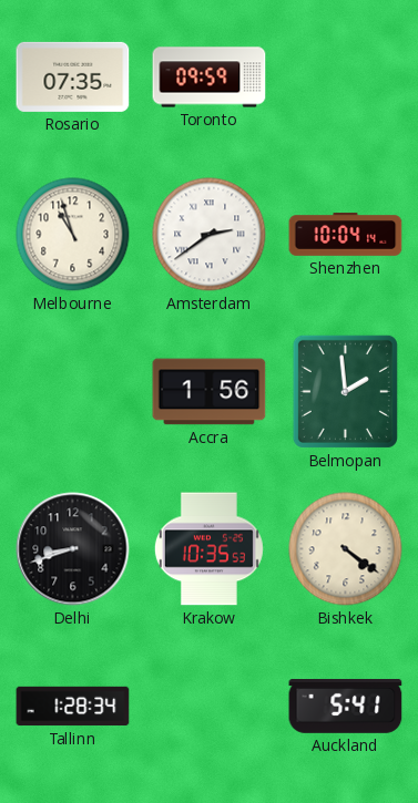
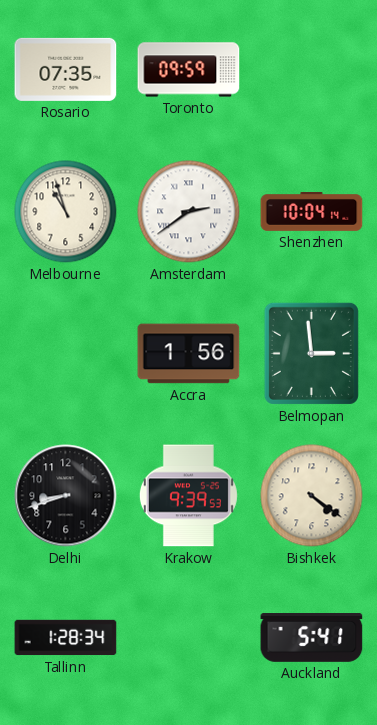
Belmopan: 1:59 -> 2:59
Krakow: 10:35 -> 9:39
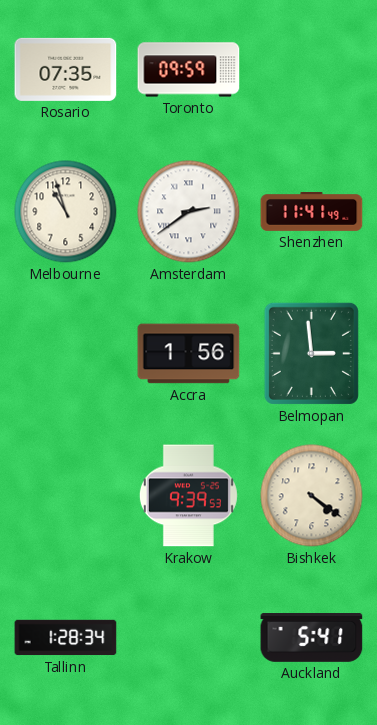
Shenzhen: 10:04 -> 11:41
Delhi: 8:42 -> none
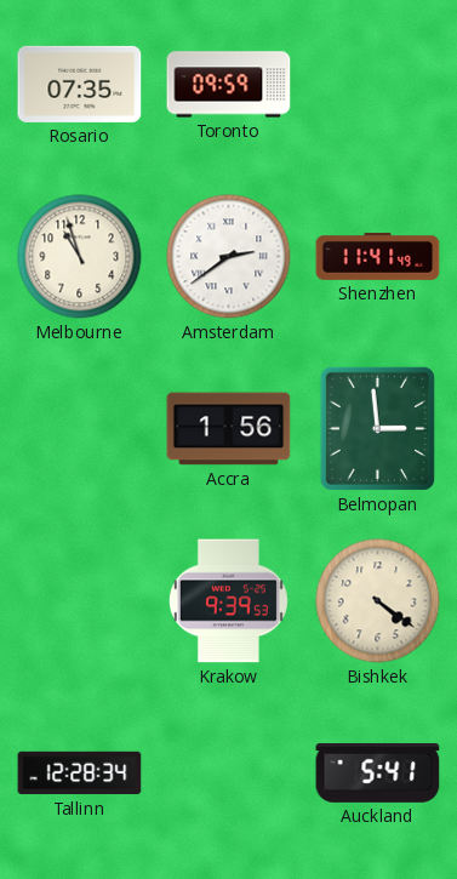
Tallinn: 1:28 -> 12:28
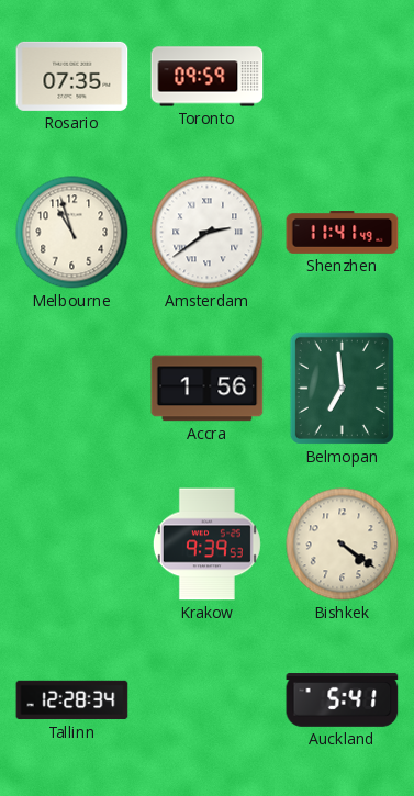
Belmopan: 2:59 -> 6:59
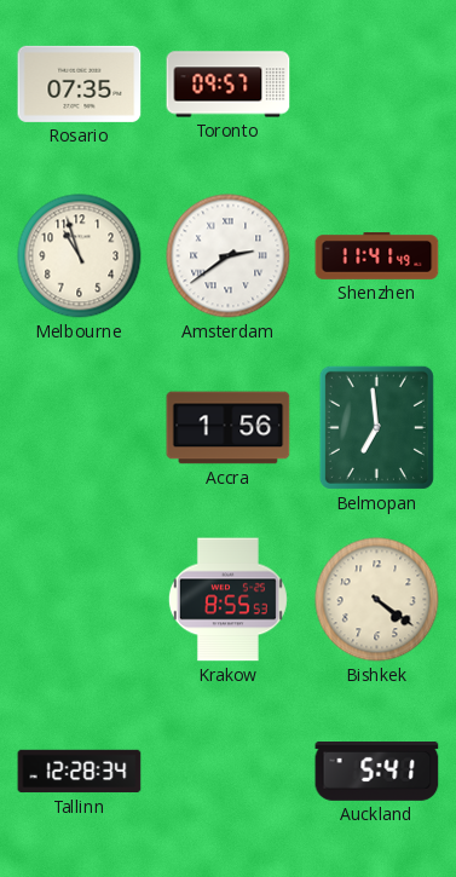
Toronto: 09:59 -> 09:57
Krakow: 9:39 -> 8:55
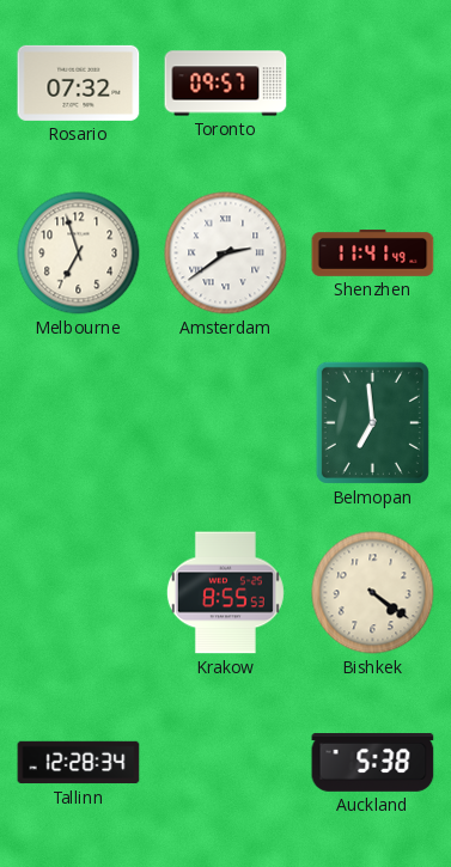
Rosario: 07:35 -> 07:32
Melbourne: 10:57 -> 6:57
Accra: 1:56 -> none
Auckland: 5:41 -> 5:38
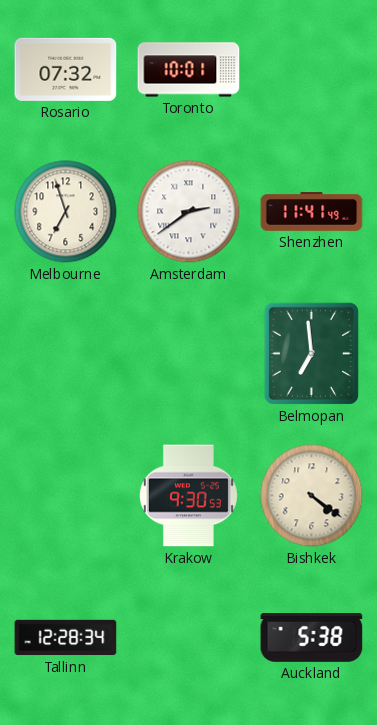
Toronto: 09:57 -> 10:01
Krakow: 8:55 -> 9:30
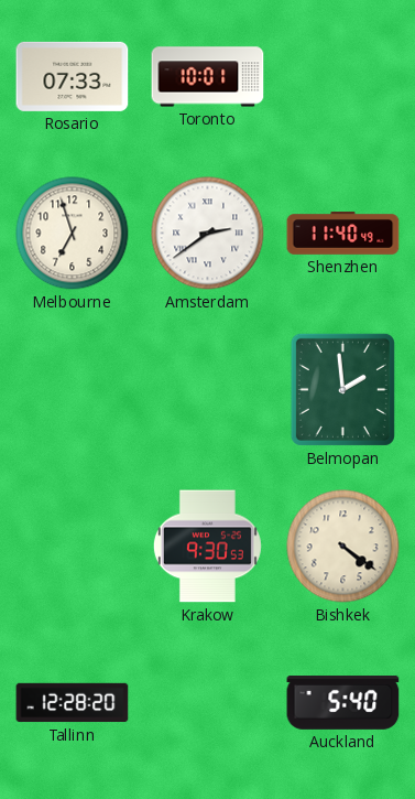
Rosario: 07:32 -> 07:33
Shenzhen: 11:41 -> 11:40
Belmopan: 6:59 -> 1:59
Tallinn: 12:28:34 -> 12:28:20
Auckland: 5:38 -> 5:40
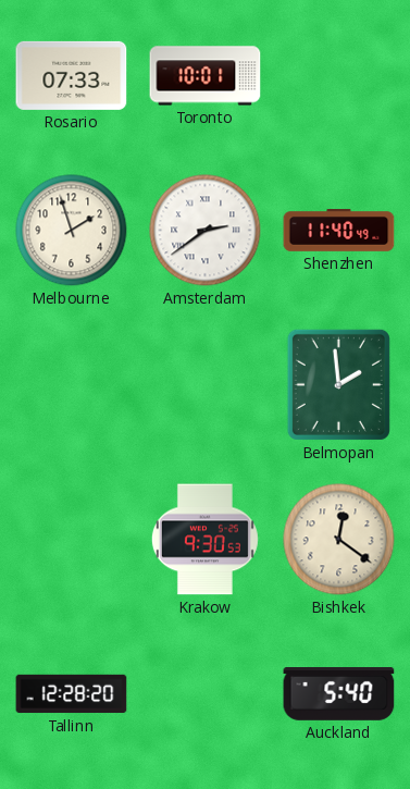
Melbourne: 6:57 -> 1:57
Bishkek: 4:21 -> 12:21
